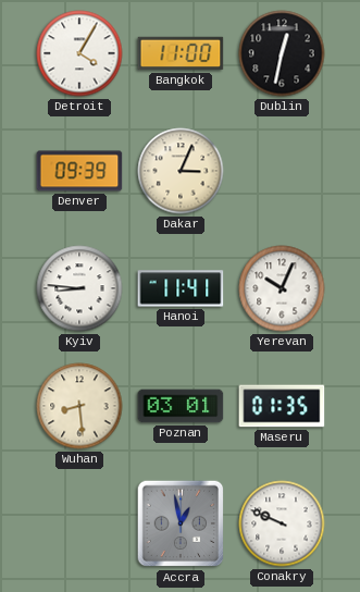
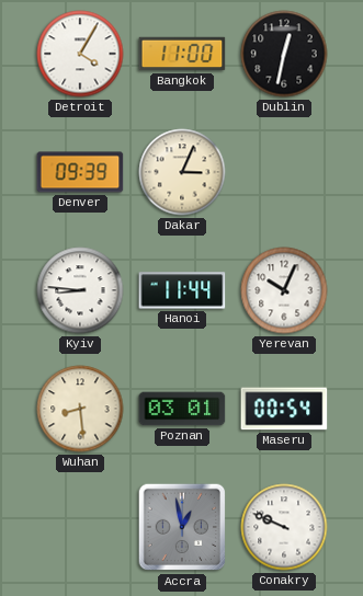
Hanoi: 11:41 -> 11:44
Maseru: 01:35 -> 00:54
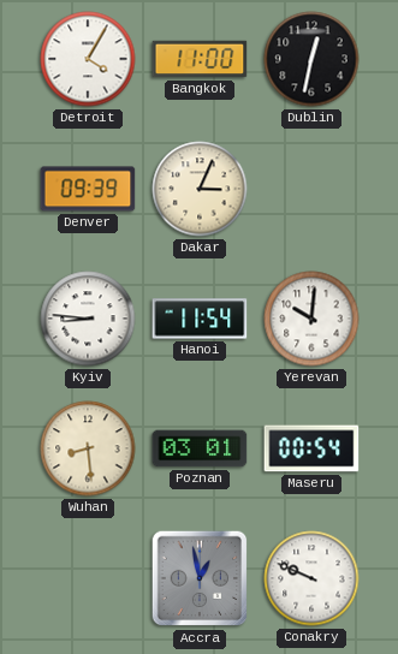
Hanoi: 11:44 -> 11:54
Yerevan: 10:04 -> 10:01
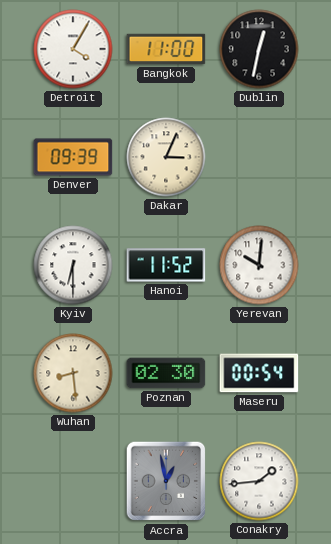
Kyiv: 8:46 -> 6:30
Hanoi: 11:54 -> 11:52
Poznan: 03:01 -> 02:30
Conakry: 9:49 -> 1:44
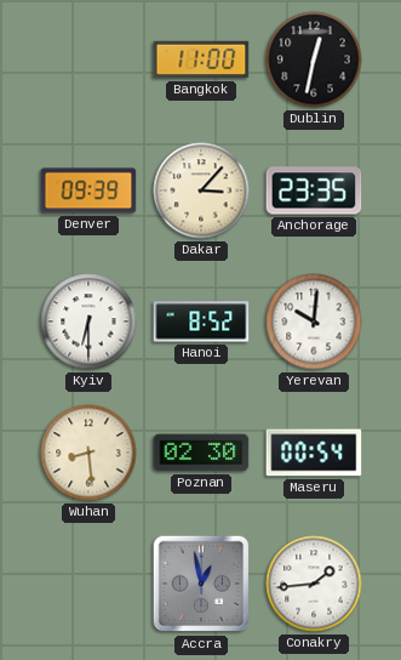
Detroit: 4:05 -> none
Dakar: 3:04 -> 3:07
Anchorage: none -> 23:35
Hanoi: 11:52 -> 8:52
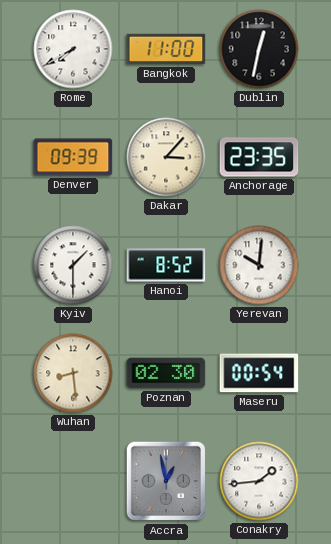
Rome: none -> 7:40
Kyiv: 6:30 -> 1:30
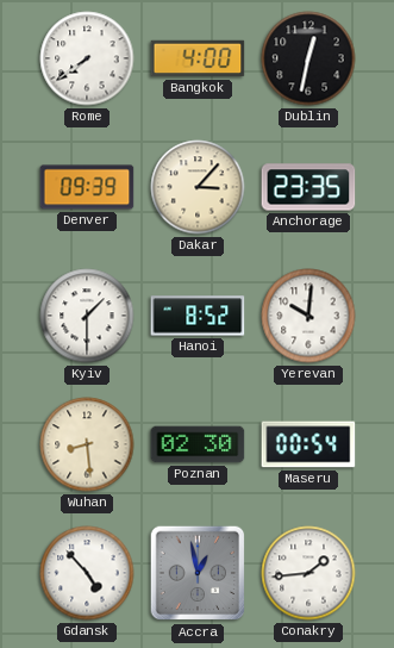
Rome: 7:40 -> 7:39
Bangkok: 11:00 -> 4:00
Gdansk: none -> 4:53
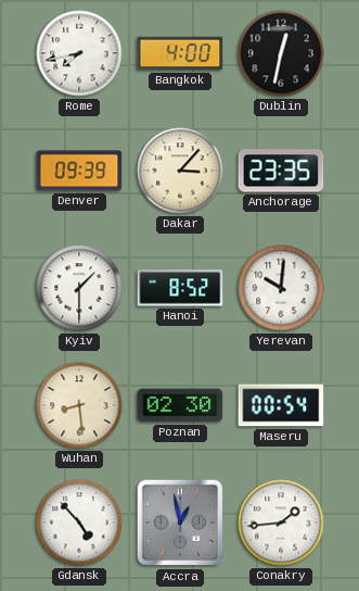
Rome: 7:39 -> 7:43
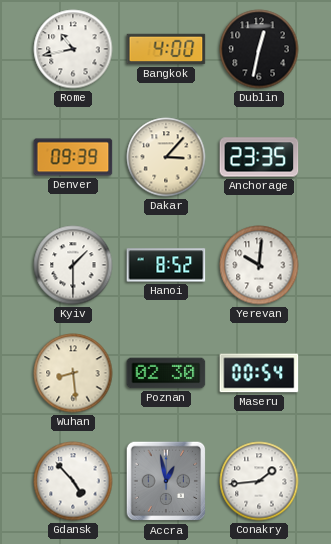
Rome: 7:43 -> 10:43
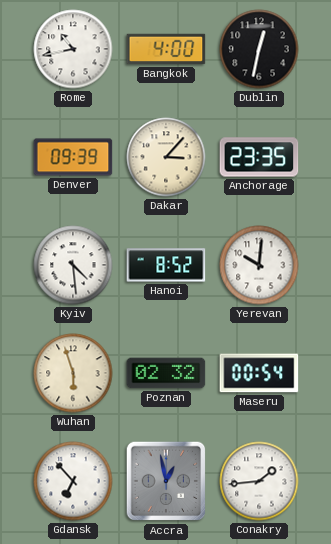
Kyiv: 1:30 -> 4:29
Wuhan: 8:29 -> 5:57
Poznan: 02:30 -> 02:32
Gdansk: 4:53 -> 6:53
